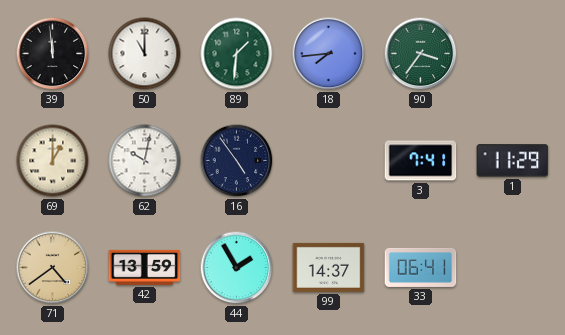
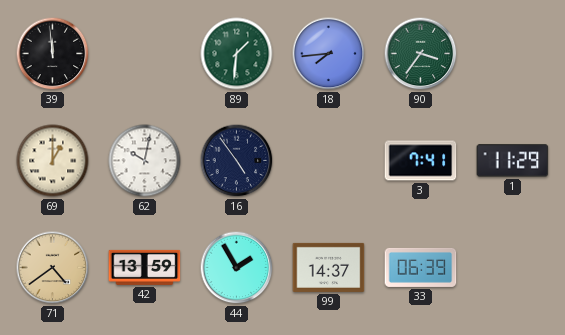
50: 11:00 -> none
33: 06:41 -> 06:39
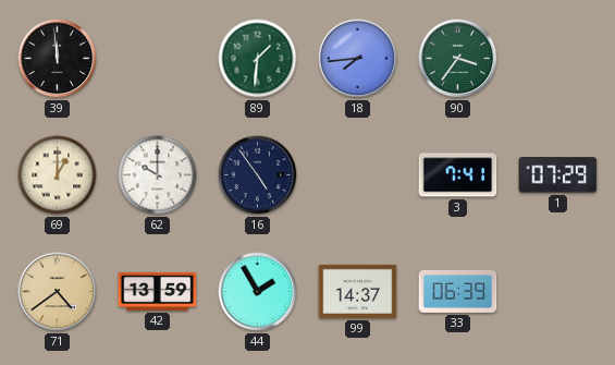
62: 10:02 -> 10:00
1: 11:29 -> 07:29
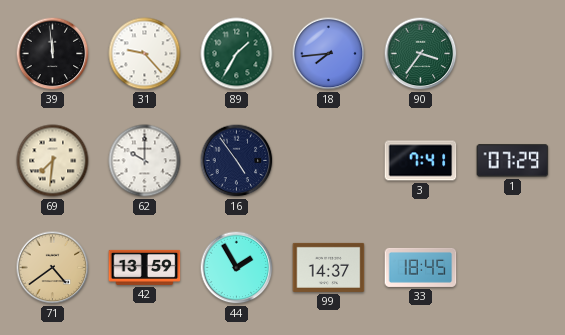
31: none -> 9:23
89: 1:31 -> 1:35
69: 1:00 -> 7:31
33: 06:39 -> 18:45
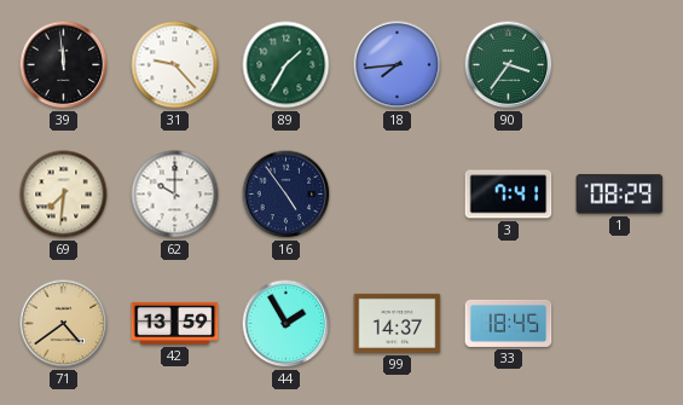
1: 07:29 -> 08:29
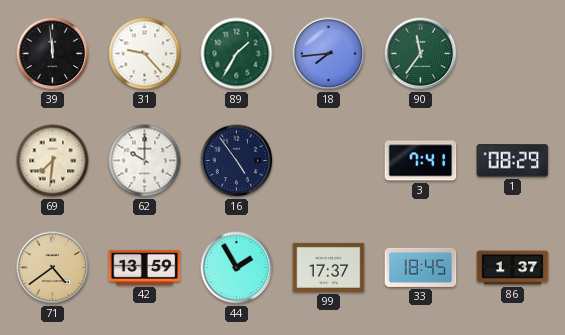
90: 3:36 -> 11:36
99: 14:37 -> 17:37
86: none -> 1:37
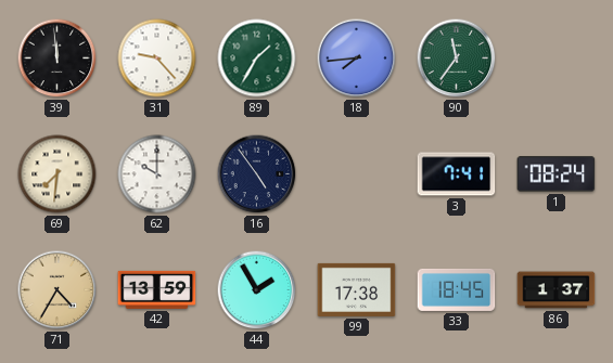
1: 08:29 -> 08:24
71: 4:39 -> 4:35
99: 17:37 -> 17:38
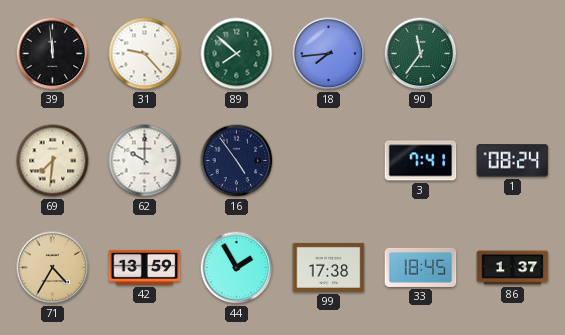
89: 1:35 -> 7:52
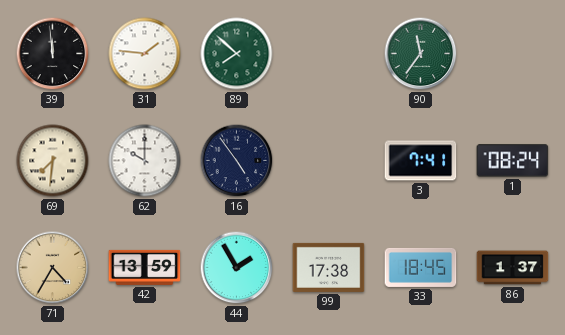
31: 9:23 -> 1:46
18: 7:44 -> none
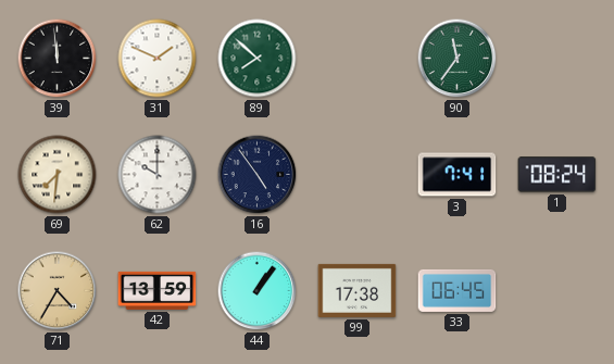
31: 1:46 -> 1:49
44: 1:55 -> 1:06
33: 18:45 -> 06:45
86: 1:37 -> none
